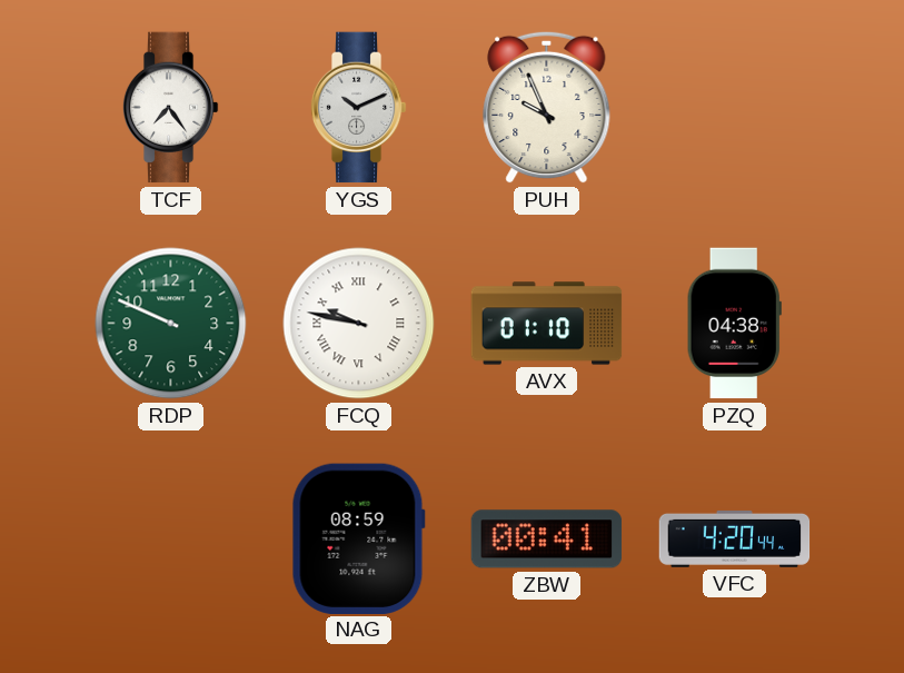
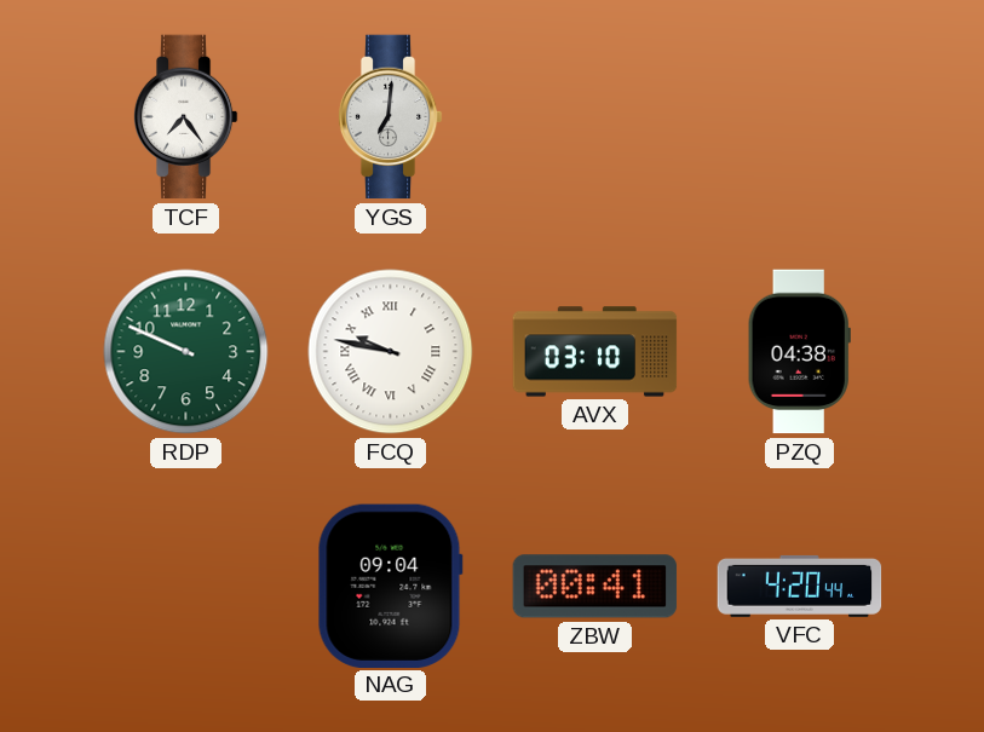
YGS: 10:11 -> 7:01
PUH: 9:56 -> none
AVX: 01:10 -> 03:10
NAG: 08:59 -> 09:04
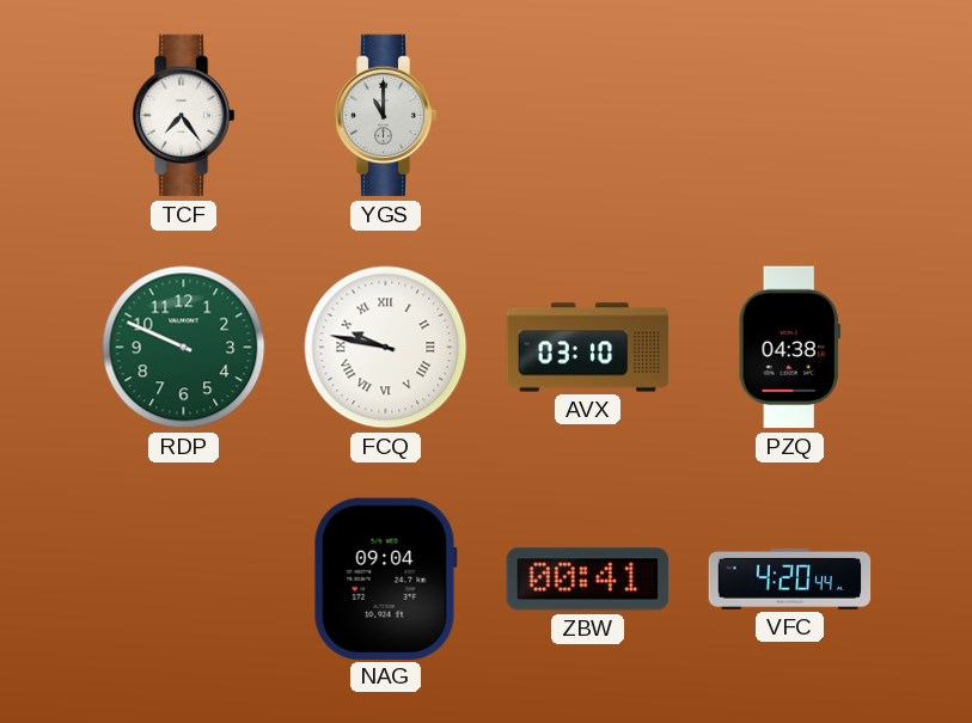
YGS: 7:01 -> 11:00
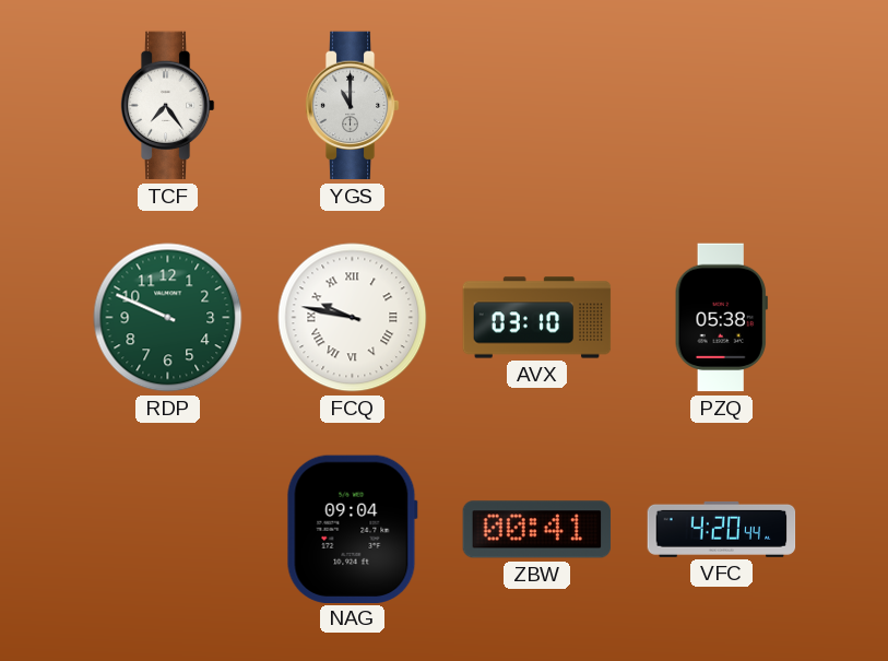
PZQ: 04:38 -> 05:38
